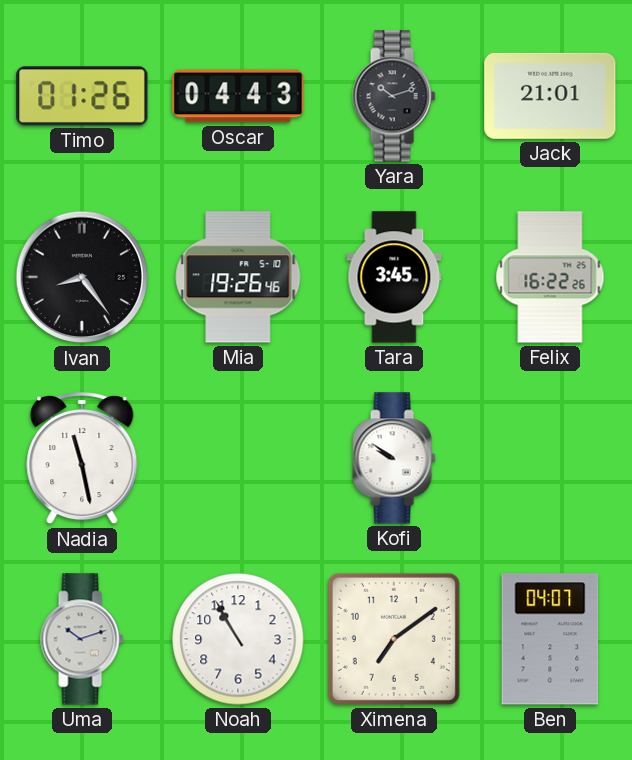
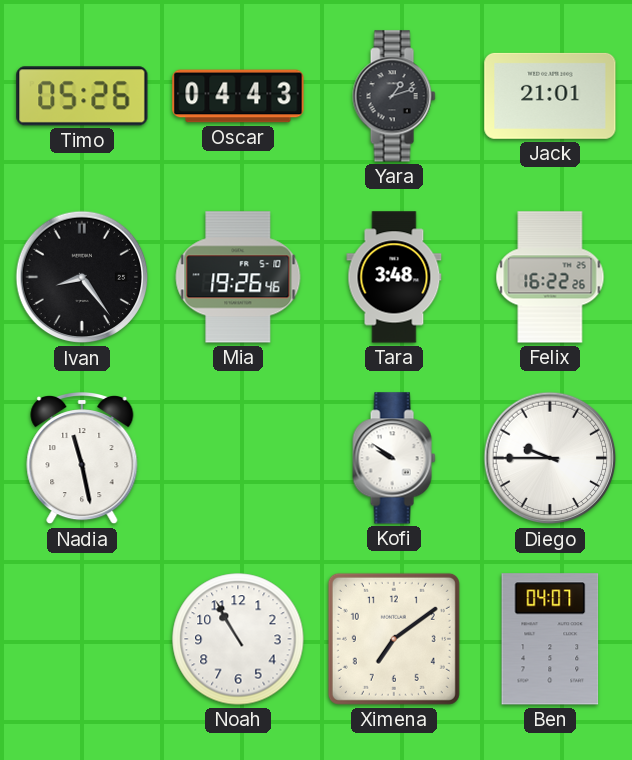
Timo: 01:26 -> 05:26
Yara: 10:12 -> 1:12
Tara: 3:45 -> 3:48
Diego: none -> 9:45
Uma: 10:12 -> none
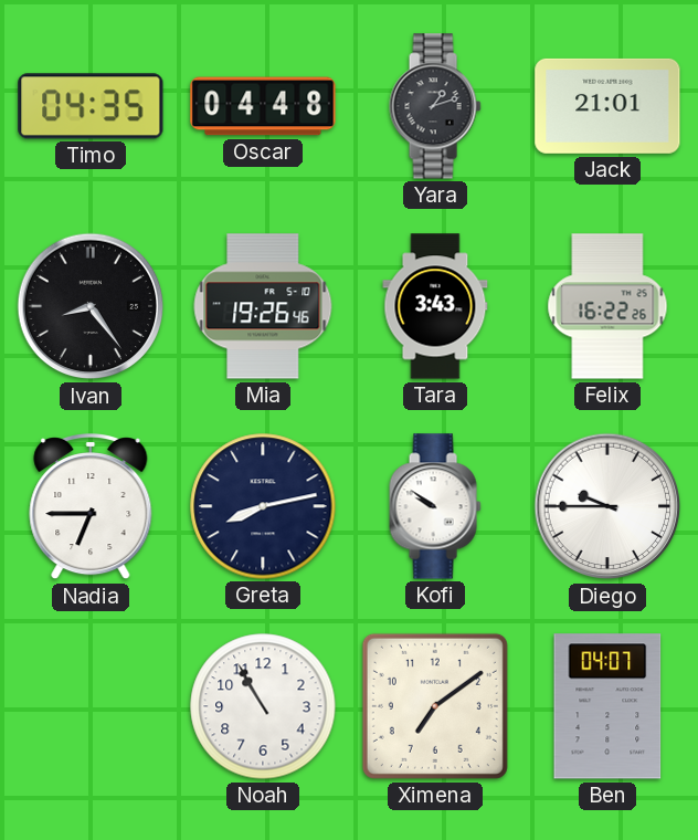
Timo: 05:26 -> 04:35
Oscar: 04:43 -> 04:48
Tara: 3:48 -> 3:43
Nadia: 11:28 -> 6:45
Greta: none -> 8:13
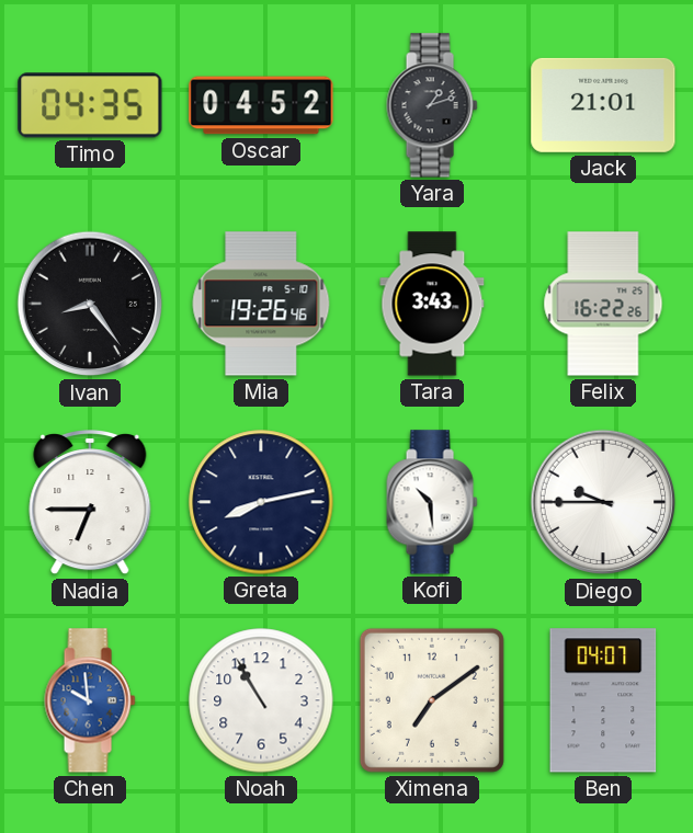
Oscar: 04:48 -> 04:52
Kofi: 9:51 -> 10:29
Chen: none -> 9:59
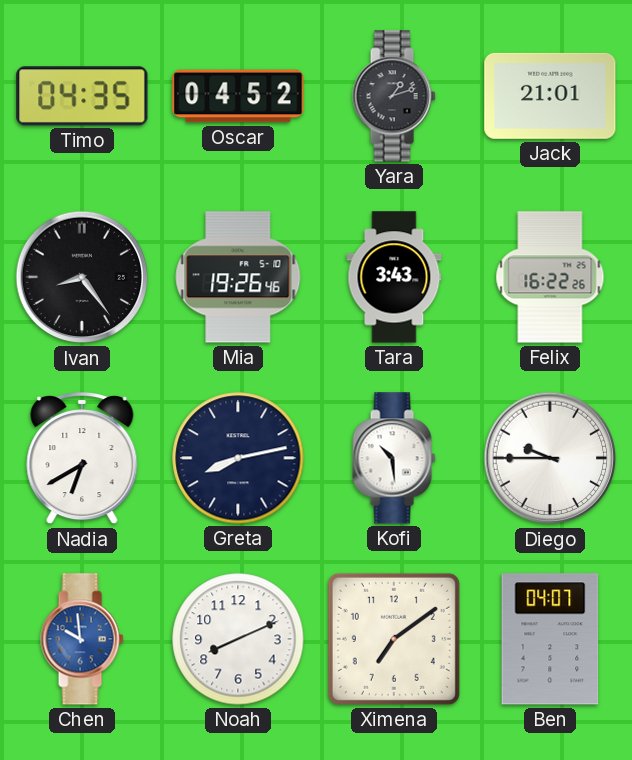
Nadia: 6:45 -> 6:40
Noah: 10:55 -> 8:11
